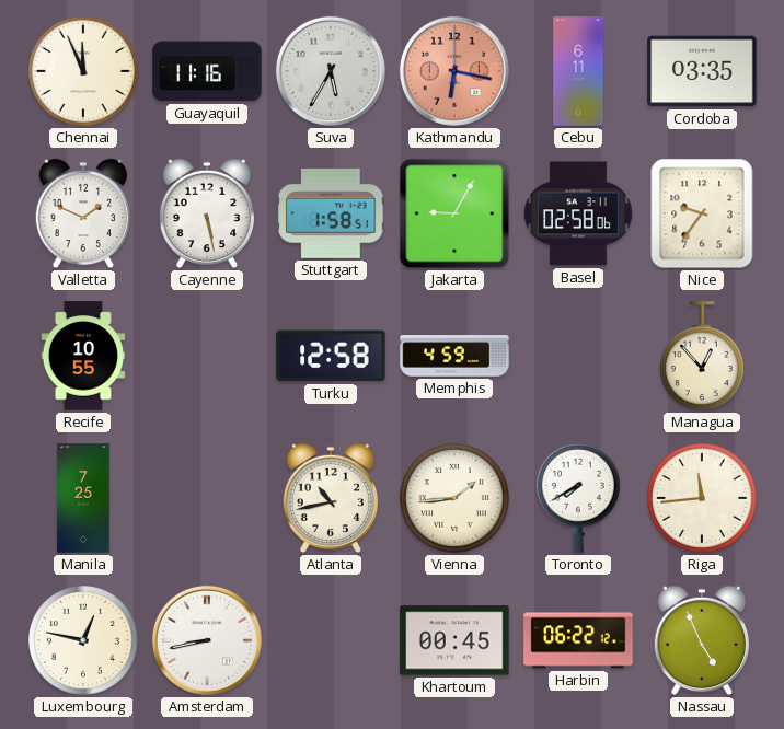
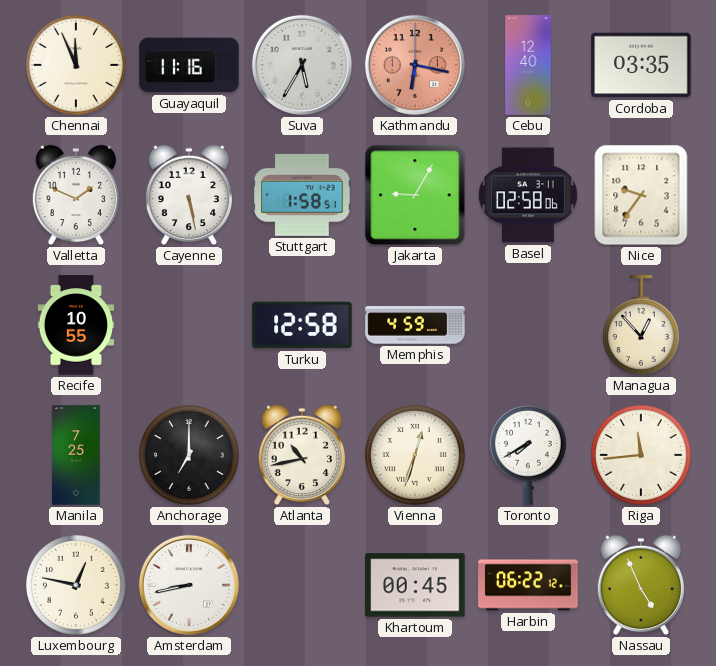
Cebu: 6:11 -> 12:40
Anchorage: none -> 7:00
Vienna: 1:44 -> 12:33
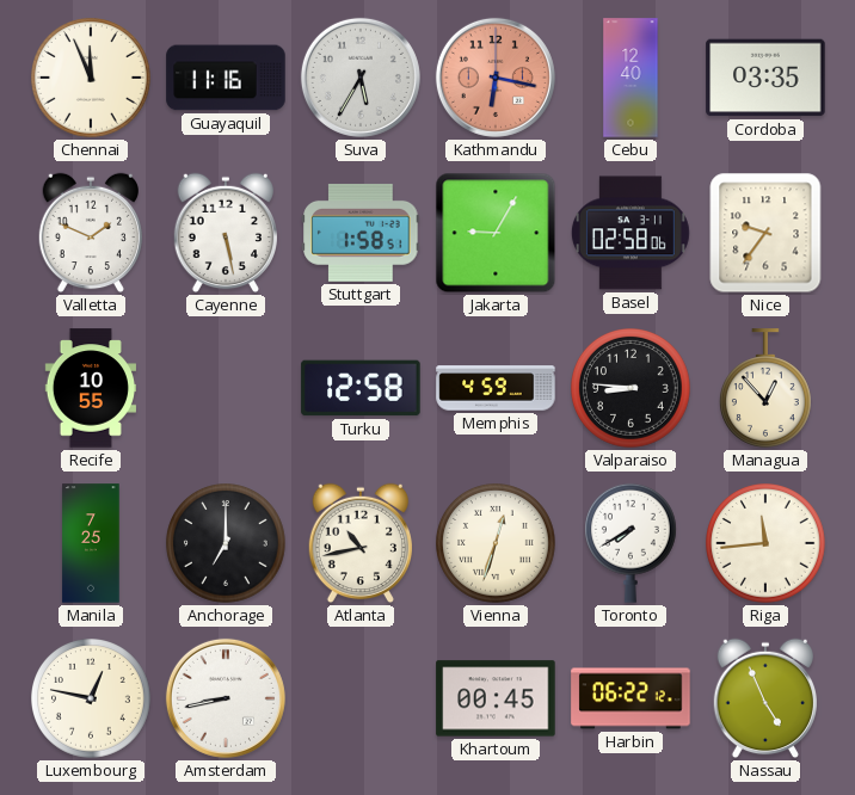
Valparaiso: none -> 8:46
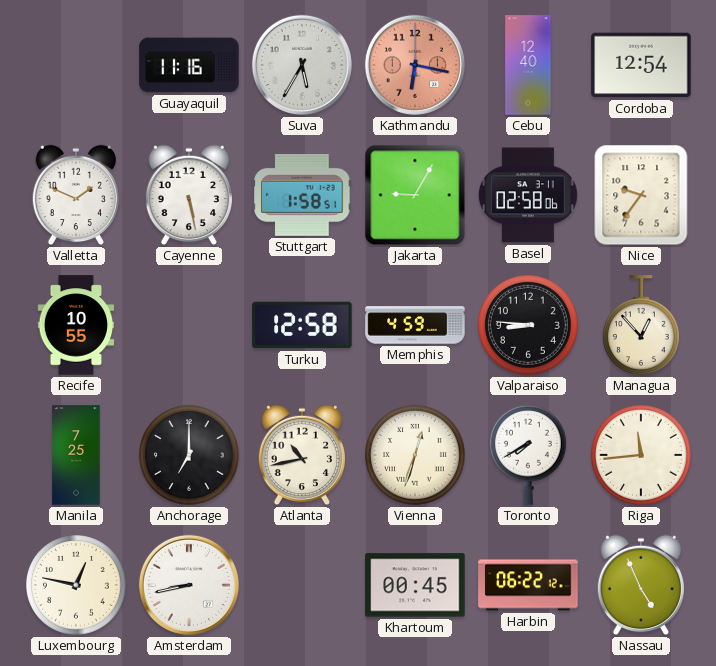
Chennai: 11:56 -> none
Cordoba: 03:35 -> 12:54
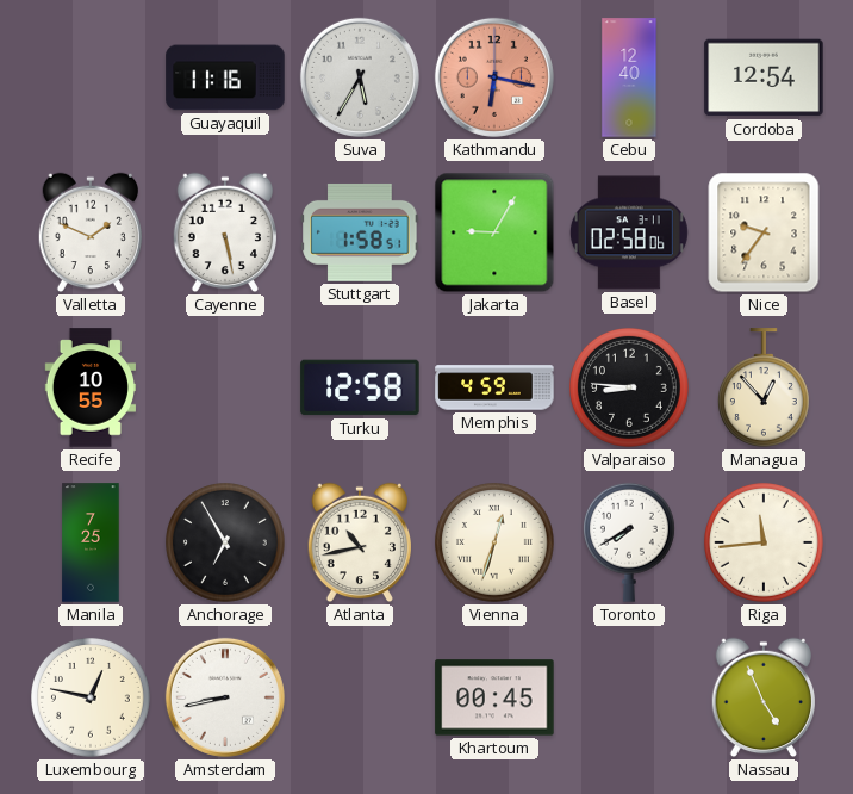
Anchorage: 7:00 -> 6:55
Harbin: 06:22 -> none
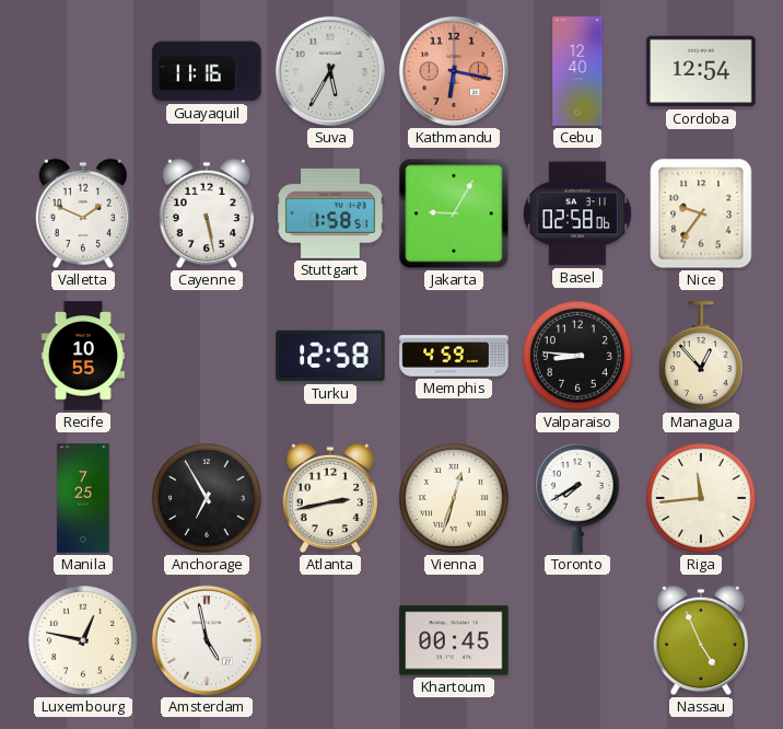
Atlanta: 10:43 -> 2:43
Amsterdam: 8:43 -> 4:58
